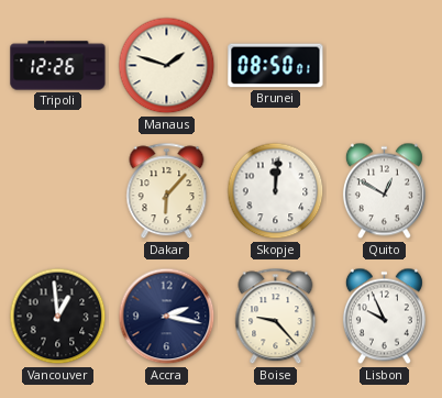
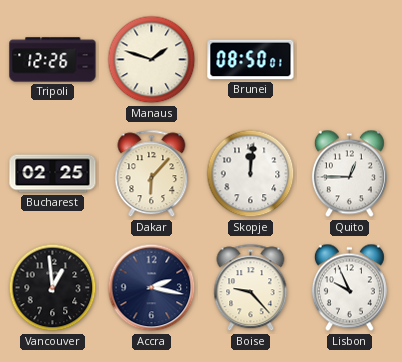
Bucharest: none -> 02:25
Quito: 12:50 -> 12:45
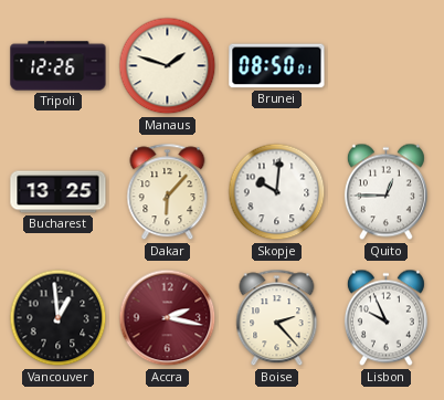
Bucharest: 02:25 -> 13:25
Skopje: 12:01 -> 10:01
Accra dial: navy -> burgundy
Boise: 9:23 -> 2:23
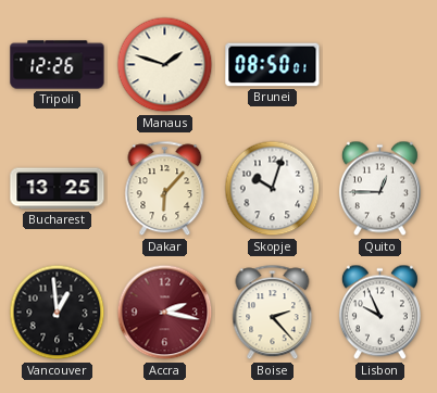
Skopje: 10:01 -> 10:03
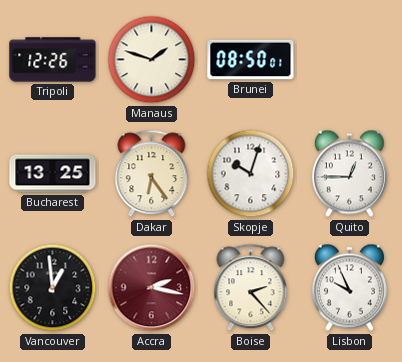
Dakar: 6:07 -> 6:24
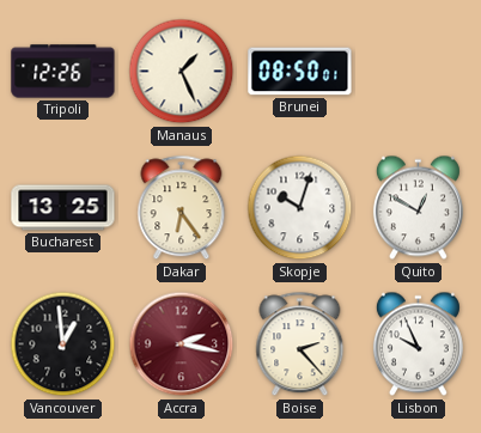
Manaus: 1:48 -> 1:26
Quito: 12:45 -> 12:50
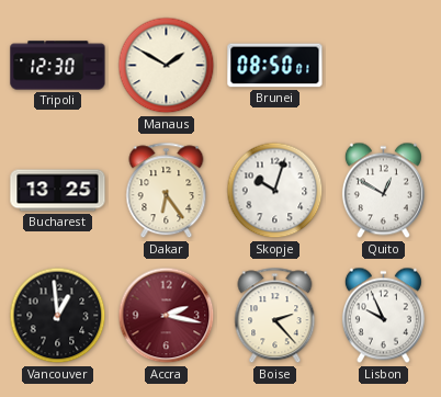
Tripoli: 12:26 -> 12:30
Manaus: 1:26 -> 1:50
